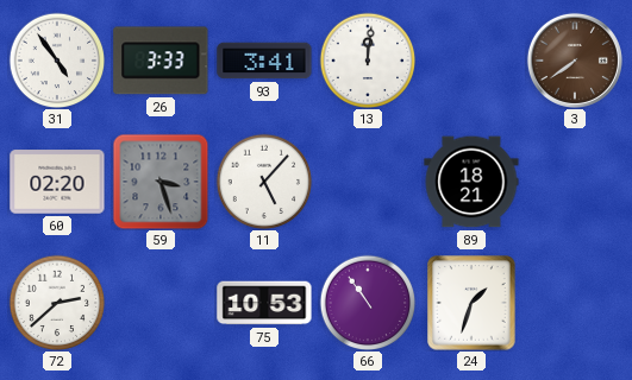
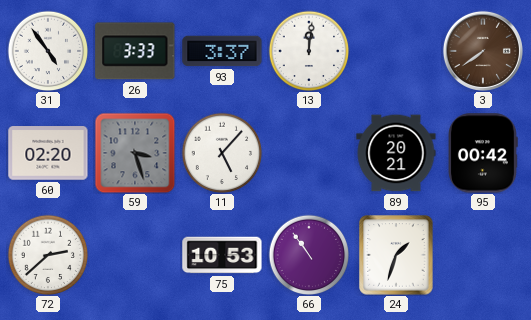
93: 3:41 -> 3:37
89: 18:21 -> 20:21
95: none -> 00:42
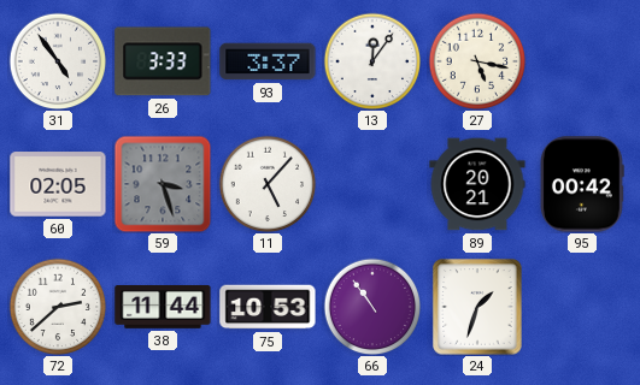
13: 12:01 -> 12:06
27: none -> 5:17
3: 7:39 -> none
60: 02:20 -> 02:05
38: none -> 11:44
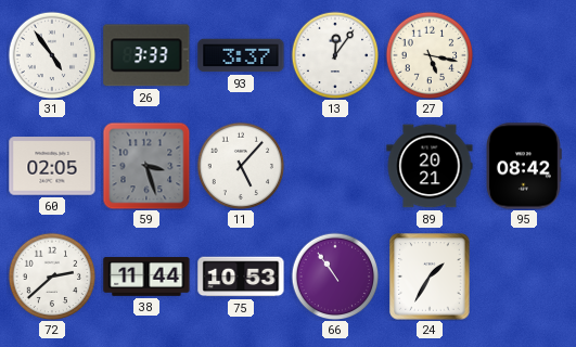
95: 00:42 -> 08:42
24: 1:33 -> 1:35
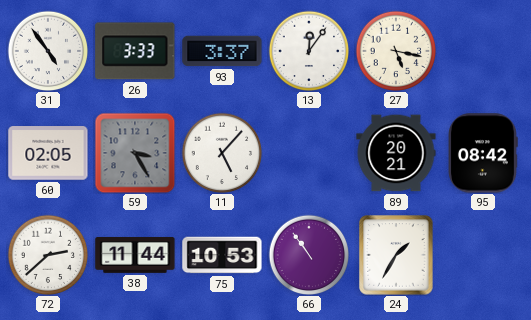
59: 3:27 -> 3:25
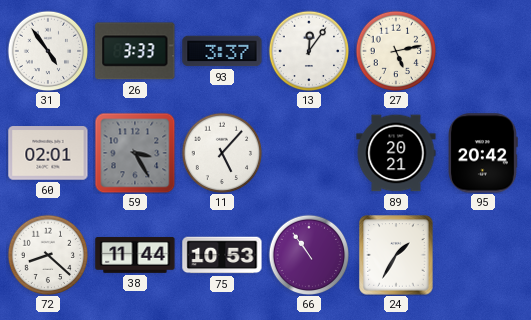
27: 5:17 -> 5:13
60: 02:05 -> 02:01
95: 08:42 -> 20:42
72: 2:38 -> 8:22
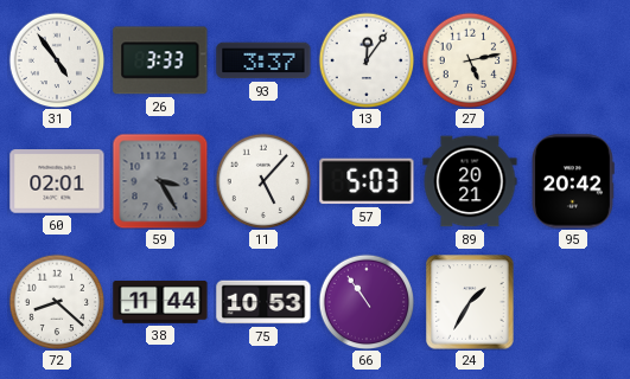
57: none -> 5:03
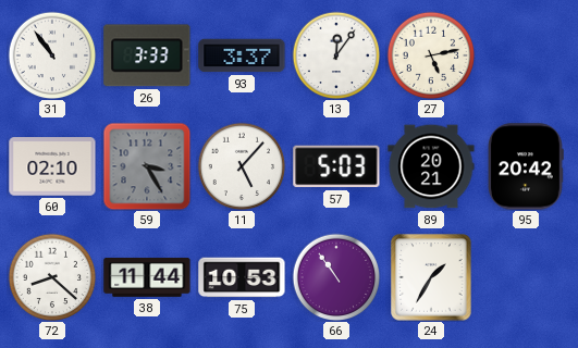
31: 4:54 -> 10:54
60: 02:01 -> 02:10
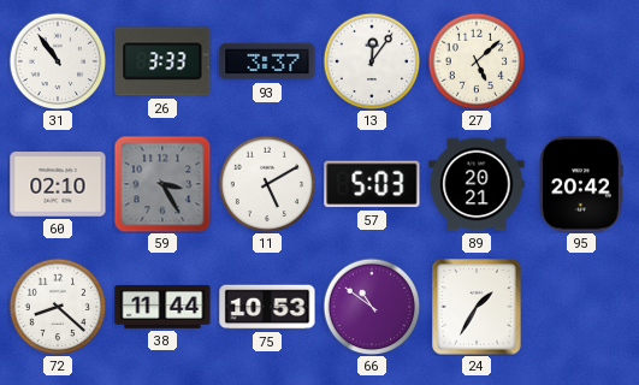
27: 5:13 -> 5:08
11: 5:07 -> 5:10
66: 10:54 -> 10:51
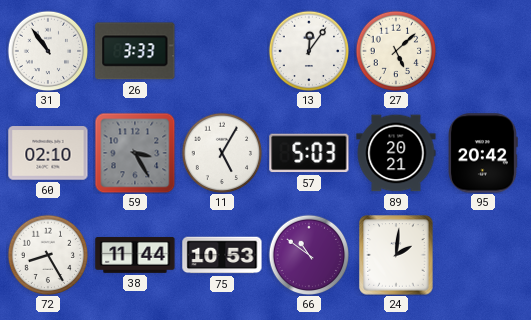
93: 3:37 -> none
11: 5:10 -> 5:05
72: 8:22 -> 8:25
24: 1:35 -> 2:01
